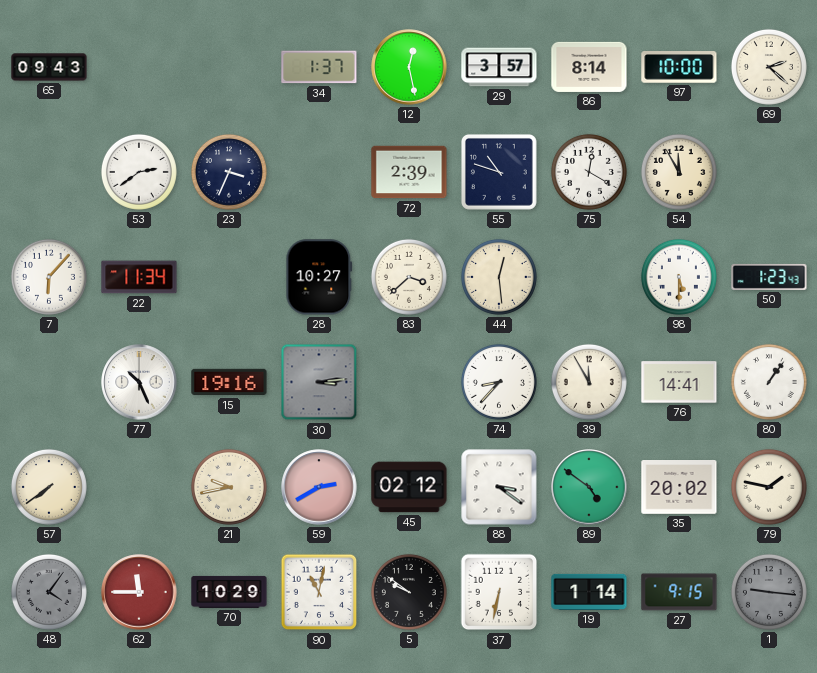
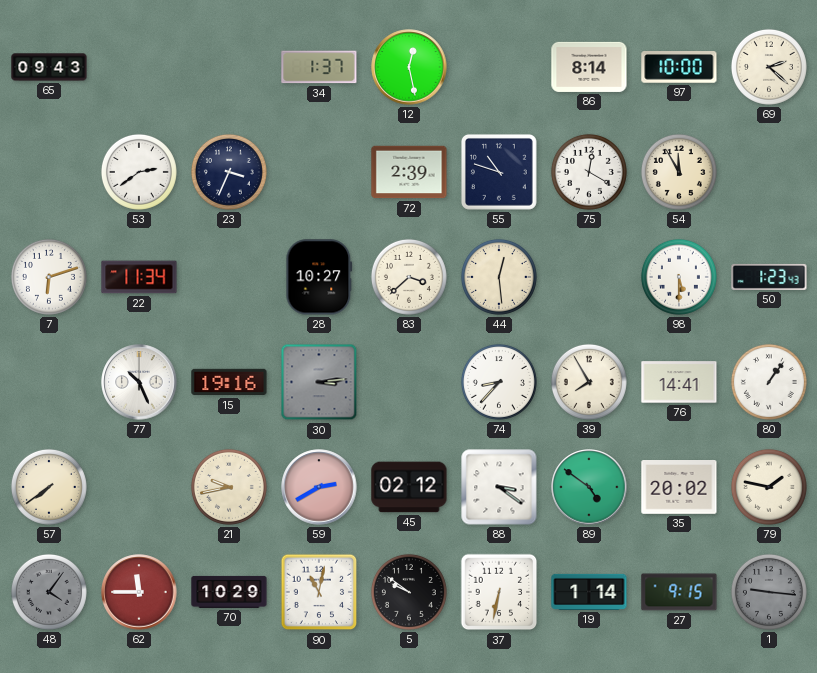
29: 3:57 -> none
7: 6:07 -> 6:12
39: 11:55 -> 7:55
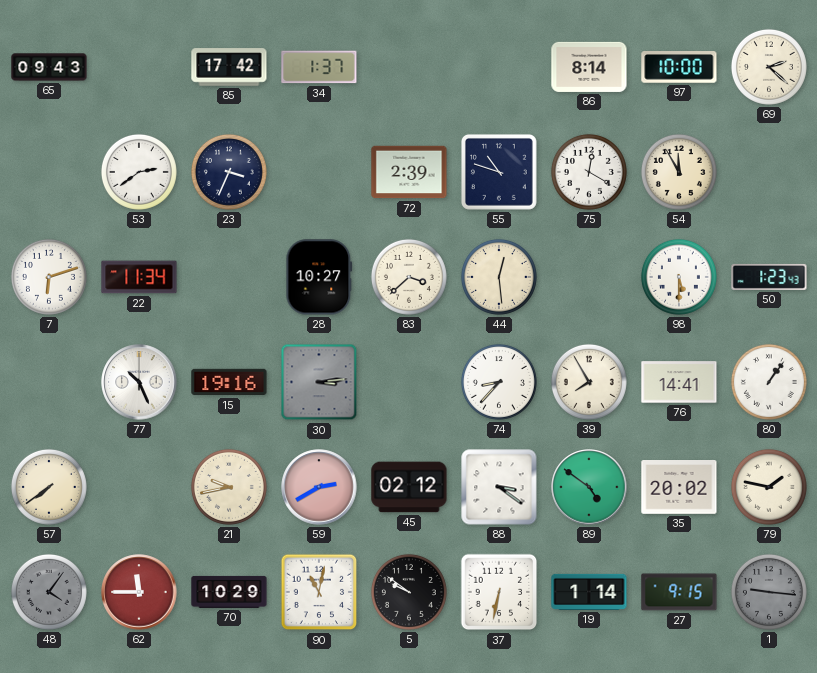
85: none -> 17:42
12: 12:28 -> none
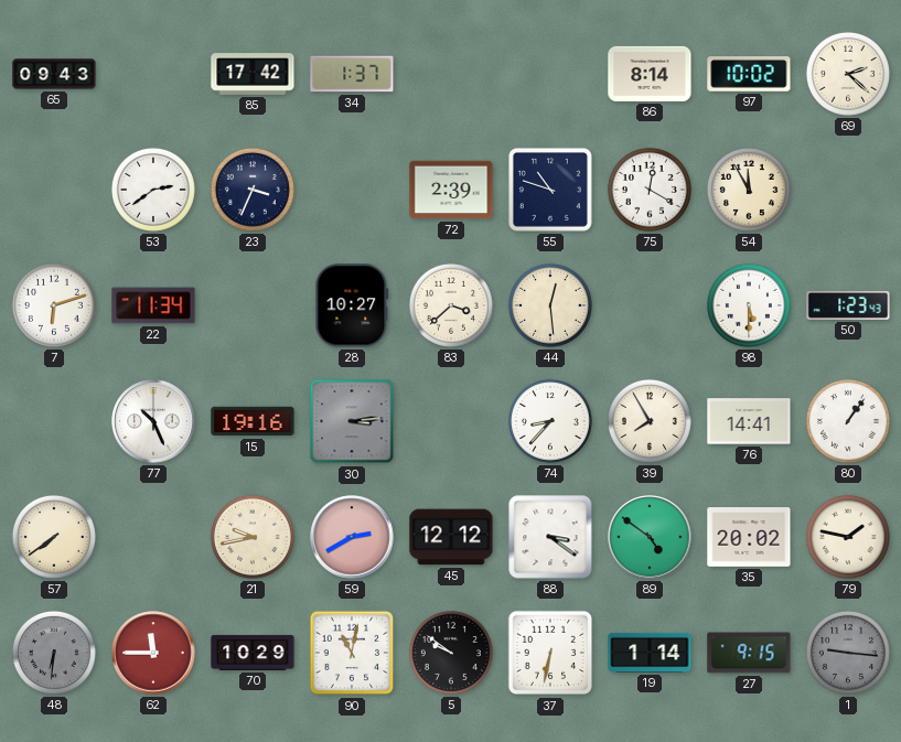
97: 10:00 -> 10:02
45: 02:12 -> 12:12
48: 4:06 -> 6:31
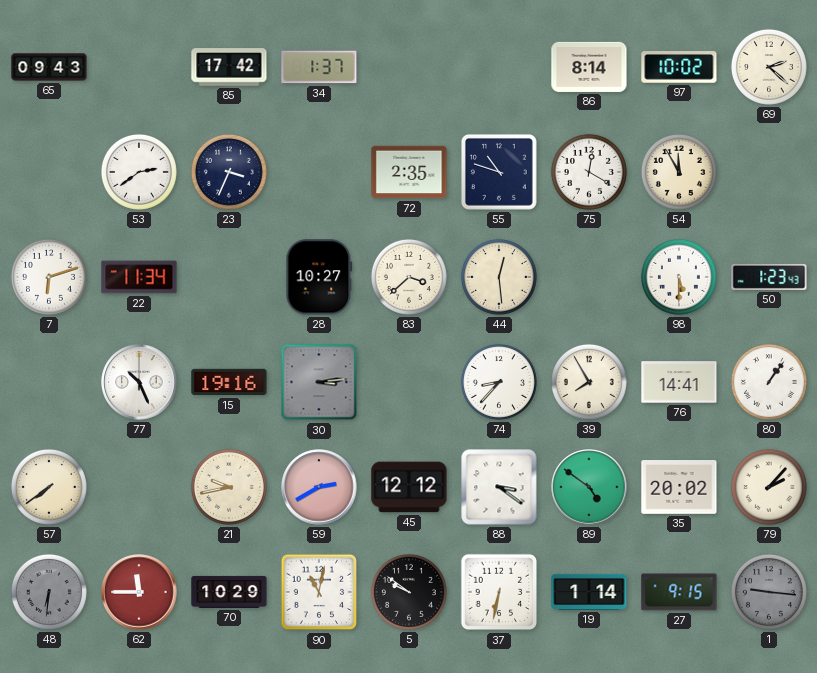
72: 2:39 -> 2:35
79: 1:47 -> 2:07
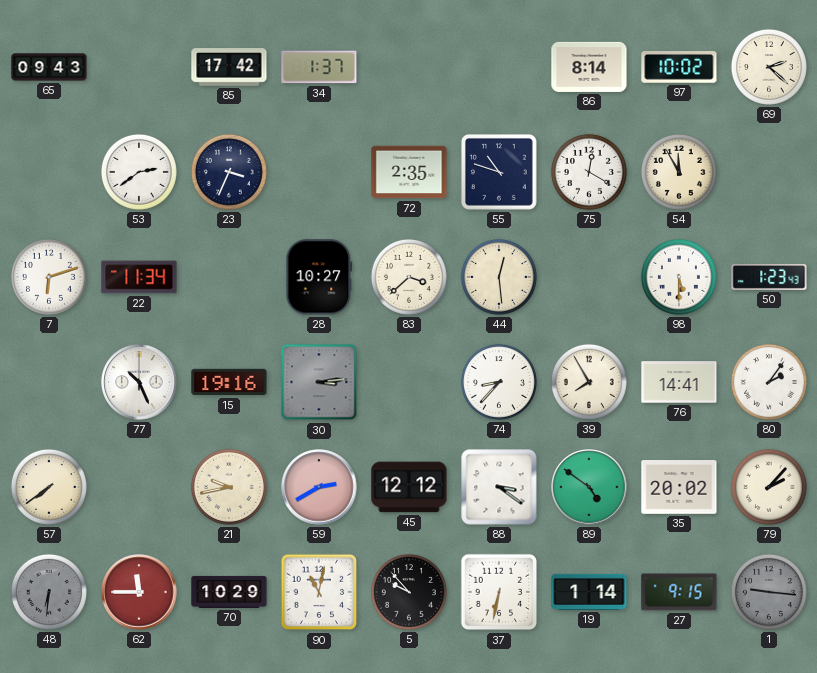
80: 1:06 -> 2:06
5: 9:51 -> 9:53
